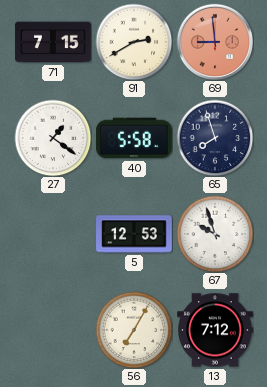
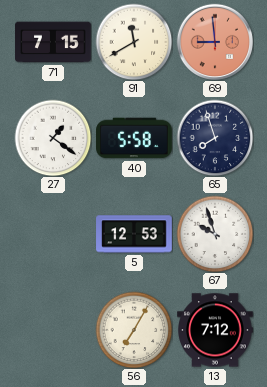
91: 2:40 -> 11:40
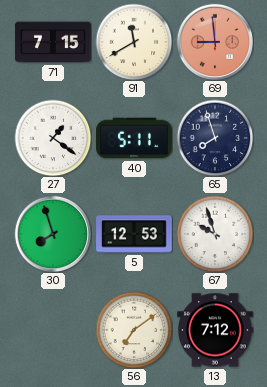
40: 5:58 -> 5:11
30: none -> 7:57
56: 7:05 -> 7:09
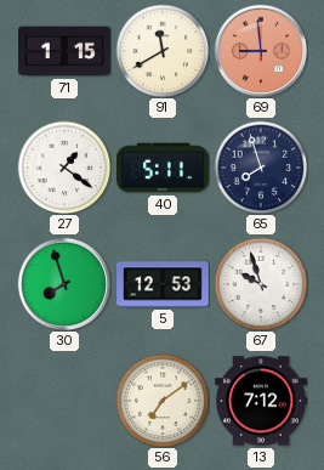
71: 7:15 -> 1:15
